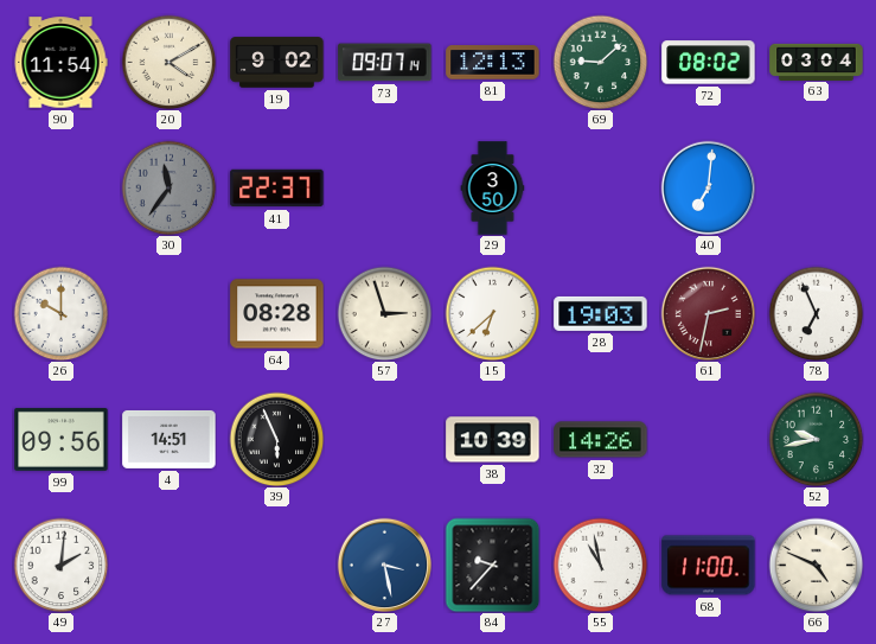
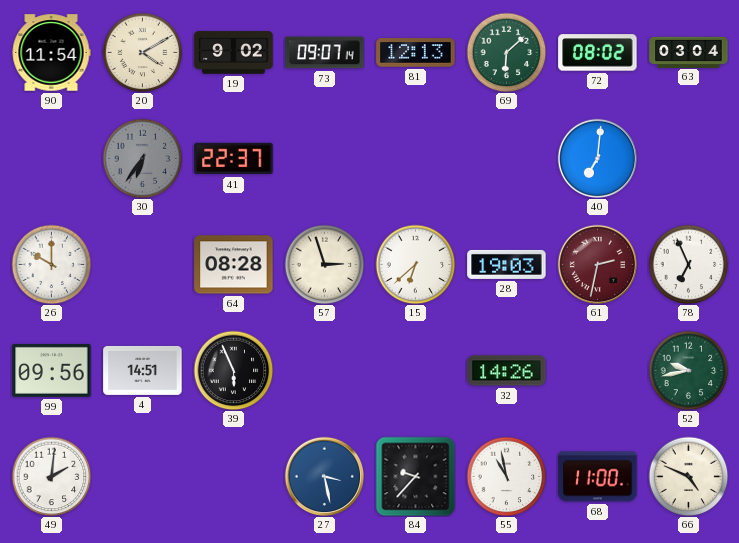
69: 9:08 -> 6:08
30: 11:36 -> 6:36
29: 3:50 -> none
38: 10:39 -> none
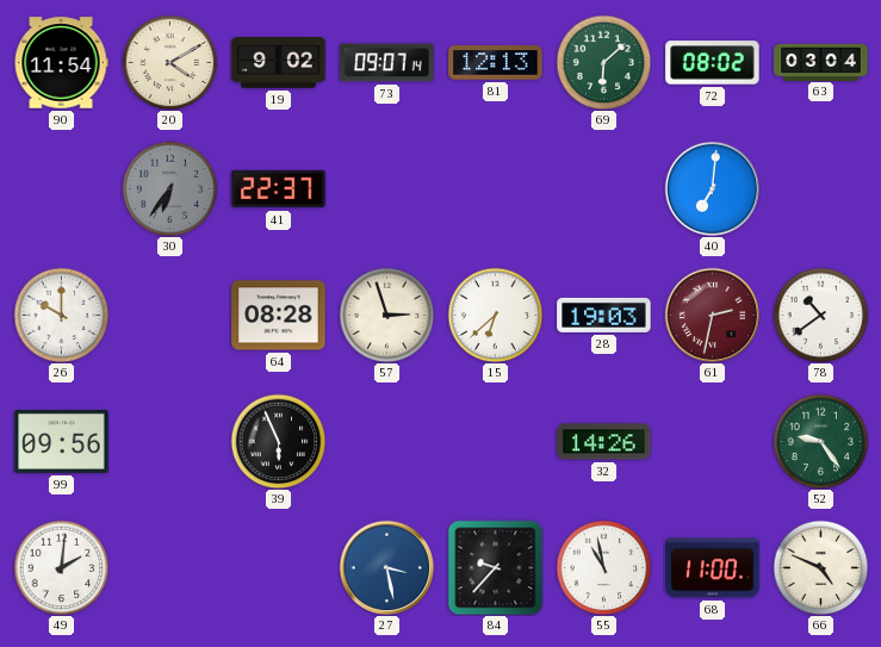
78: 6:56 -> 10:39
4: 14:51 -> none
52: 9:43 -> 9:24
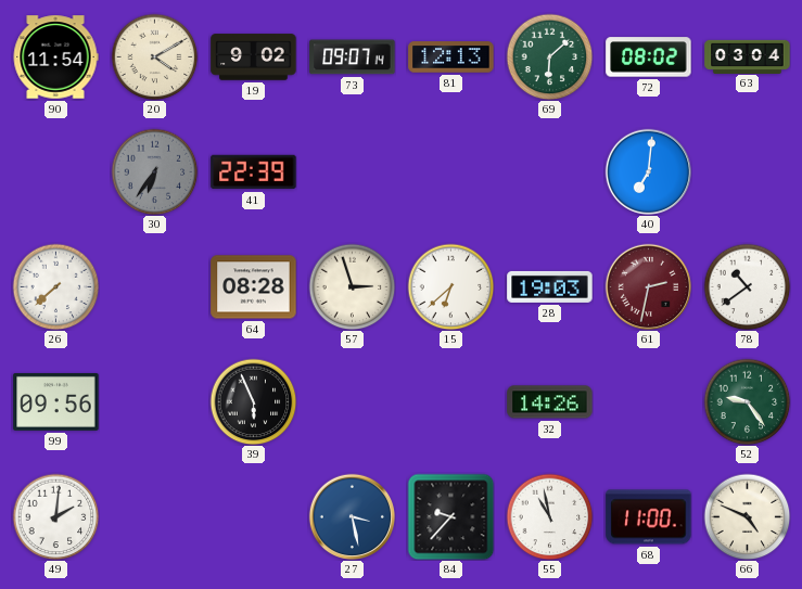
41: 22:37 -> 22:39
26: 10:00 -> 7:38
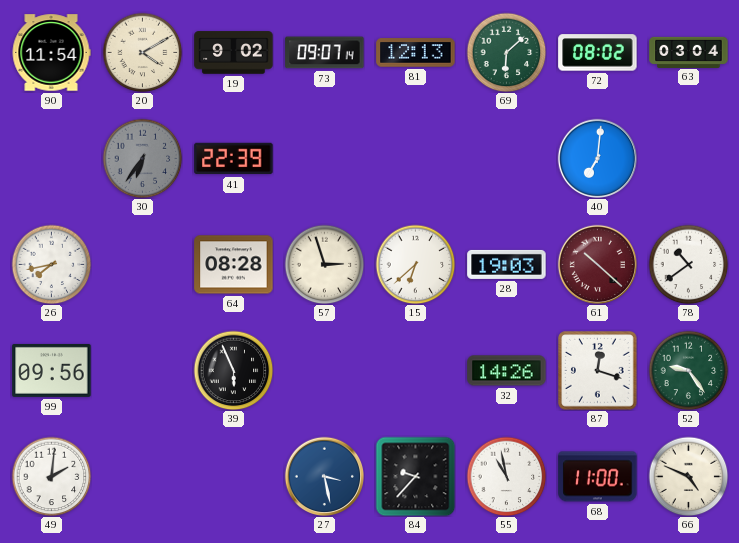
26: 7:38 -> 7:43
61: 2:32 -> 10:22
87: none -> 12:18
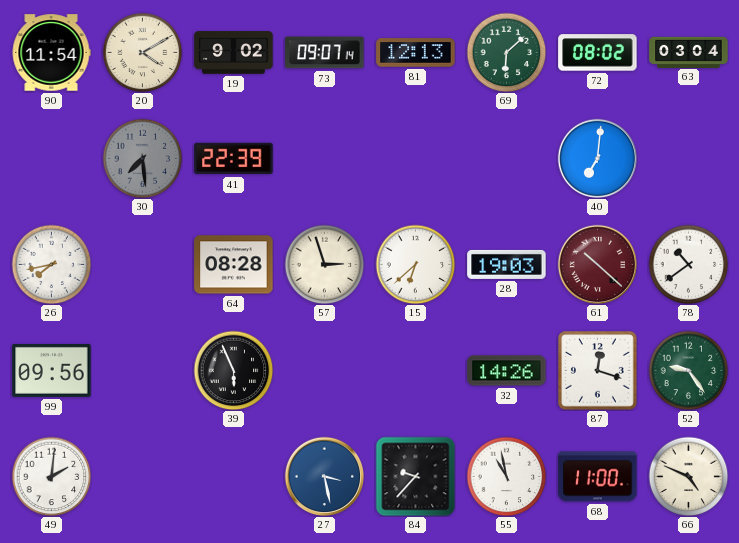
30: 6:36 -> 7:29
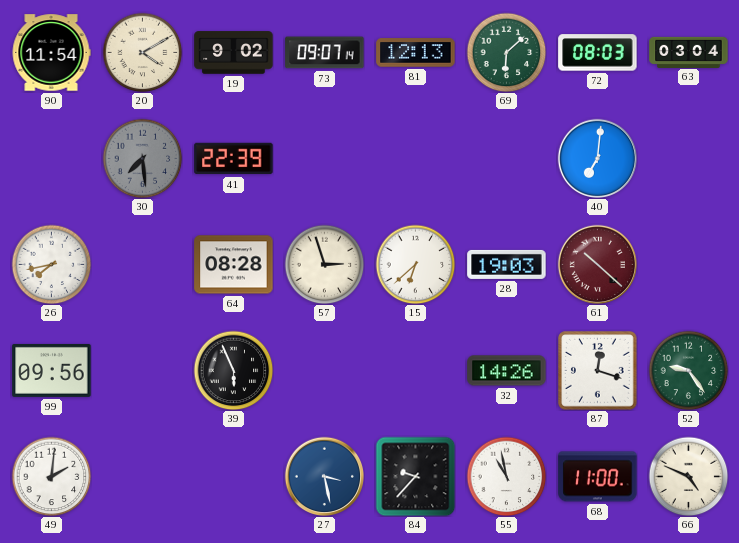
72: 08:02 -> 08:03
78: 10:39 -> none
